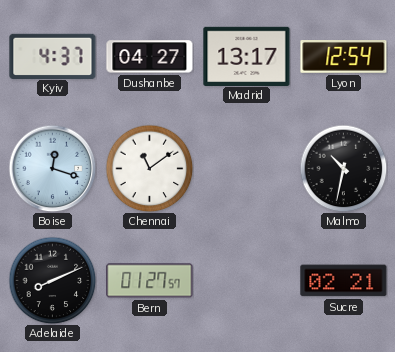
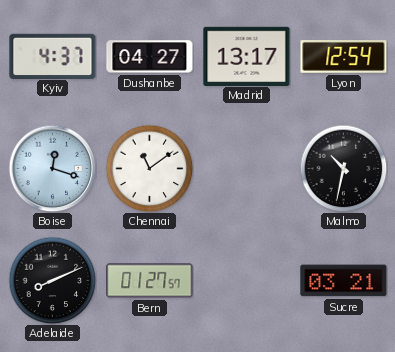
Sucre: 02:21 -> 03:21
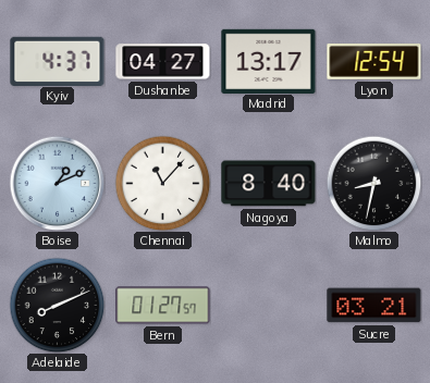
Boise: 12:18 -> 1:11
Chennai: 11:09 -> 11:07
Nagoya: none -> 8:40
Malmo: 10:32 -> 8:32
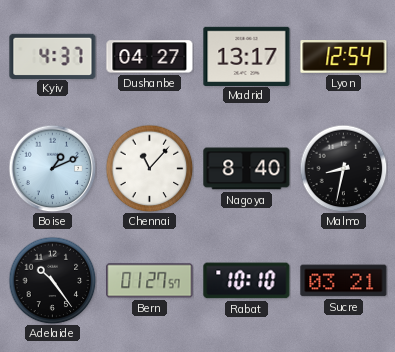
Adelaide: 8:11 -> 10:24
Rabat: none -> 10:10
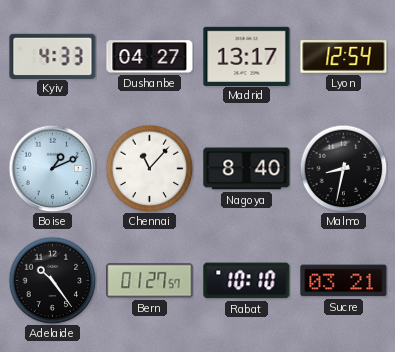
Kyiv: 4:37 -> 4:33
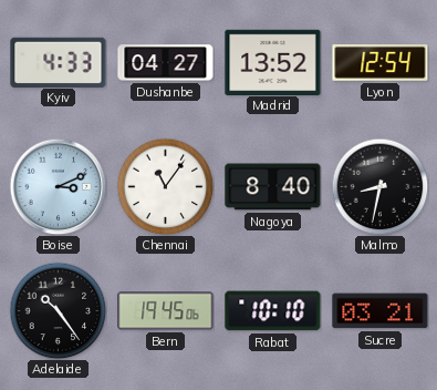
Madrid: 13:17 -> 13:52
Boise: 1:11 -> 3:11
Chennai: 11:07 -> 11:06
Bern: 01:27 -> 19:45
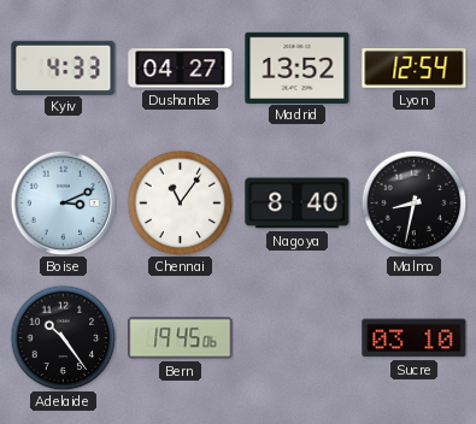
Rabat: 10:10 -> none
Sucre: 03:21 -> 03:10
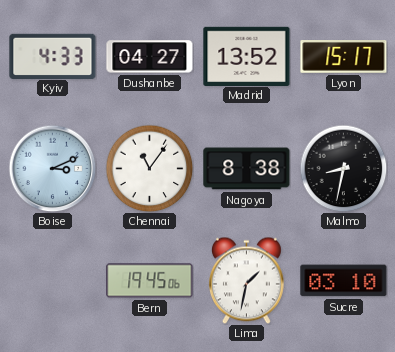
Lyon: 12:54 -> 15:17
Nagoya: 8:40 -> 8:38
Adelaide: 10:24 -> none
Lima: none -> 1:32
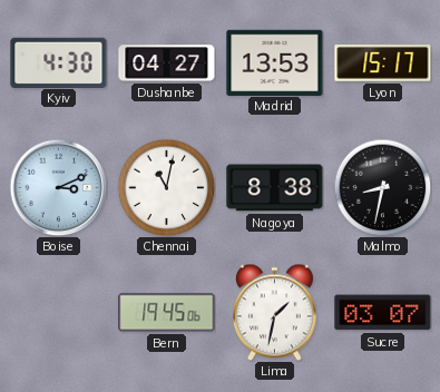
Kyiv: 4:33 -> 4:30
Madrid: 13:52 -> 13:53
Chennai: 11:06 -> 11:02
Sucre: 03:10 -> 03:07
